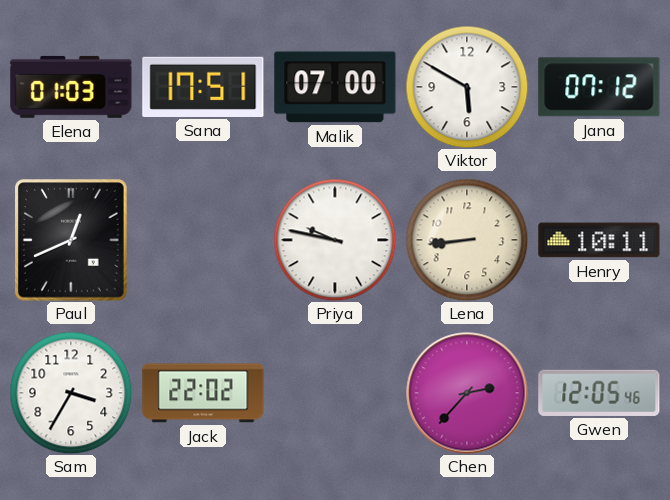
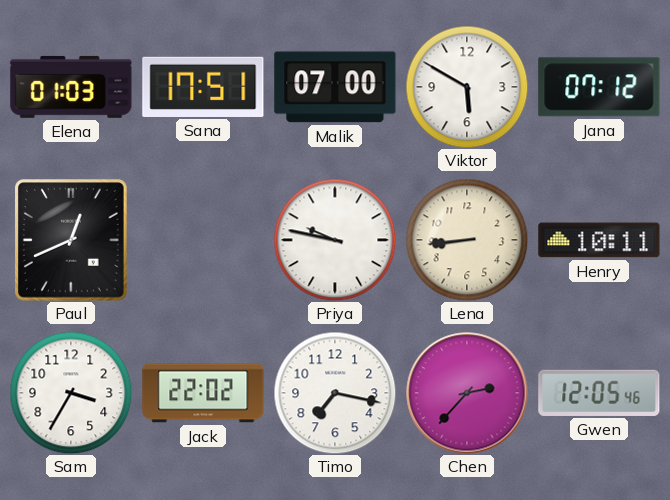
Timo: none -> 7:17
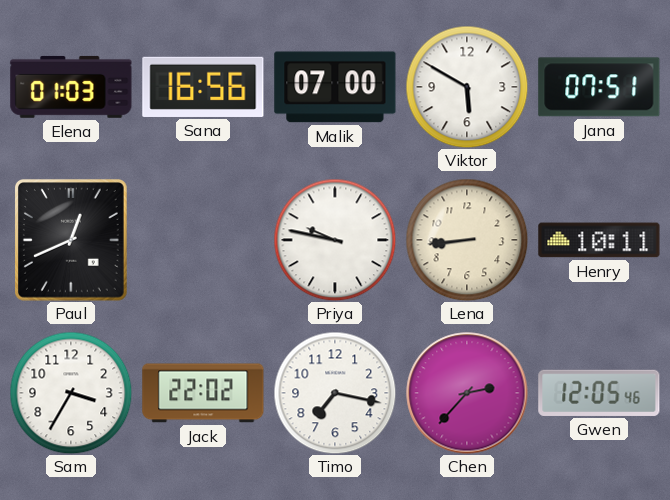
Sana: 17:51 -> 16:56
Jana: 07:12 -> 07:51
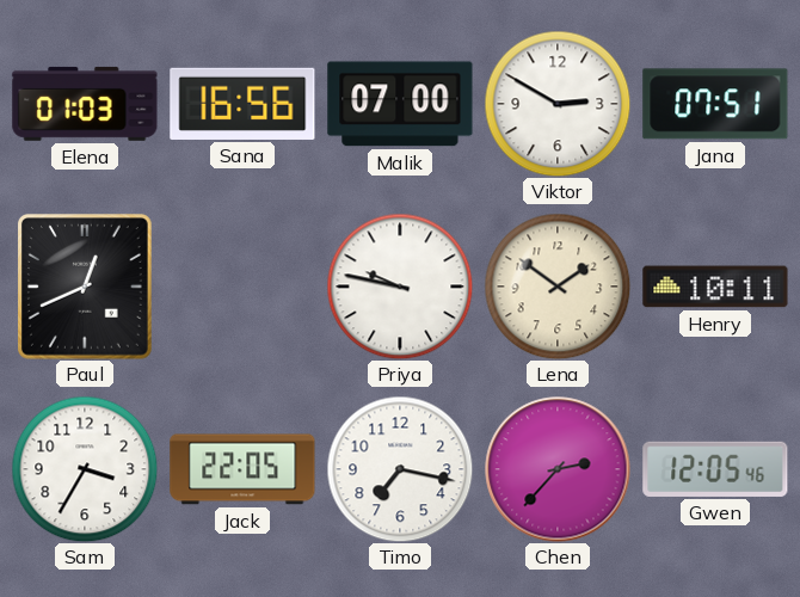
Viktor: 5:50 -> 2:50
Lena: 8:44 -> 1:51
Jack: 22:02 -> 22:05
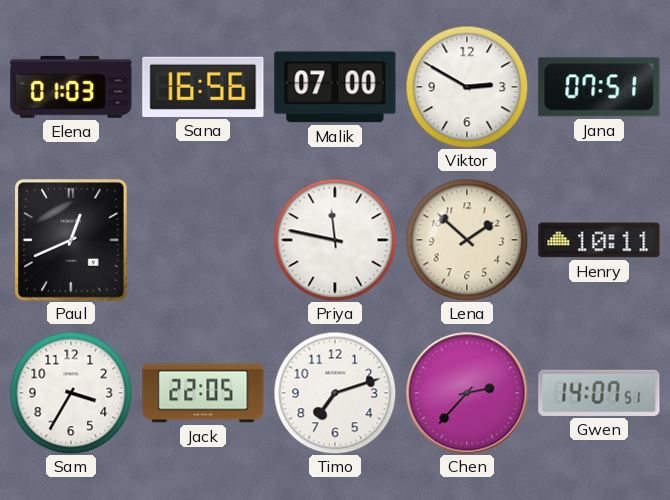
Priya: 9:47 -> 11:47
Lena: 1:51 -> 1:52
Timo: 7:17 -> 7:12
Gwen: 12:05 -> 14:07
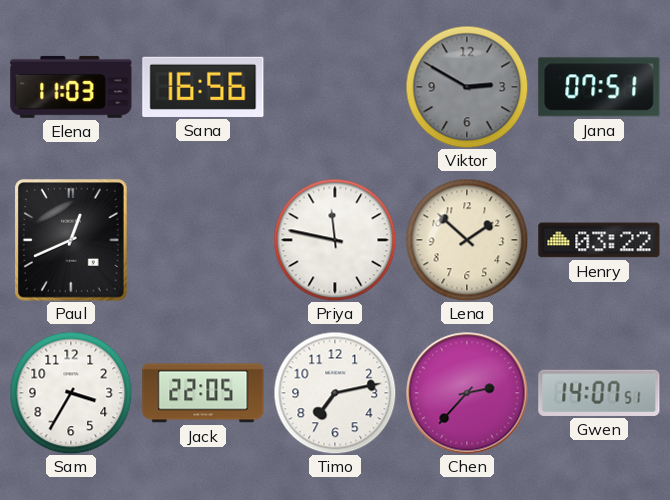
Elena: 01:03 -> 11:03
Malik: 07:00 -> none
Viktor dial: white -> grey
Henry: 10:11 -> 03:22
Timo: 7:12 -> 7:13
